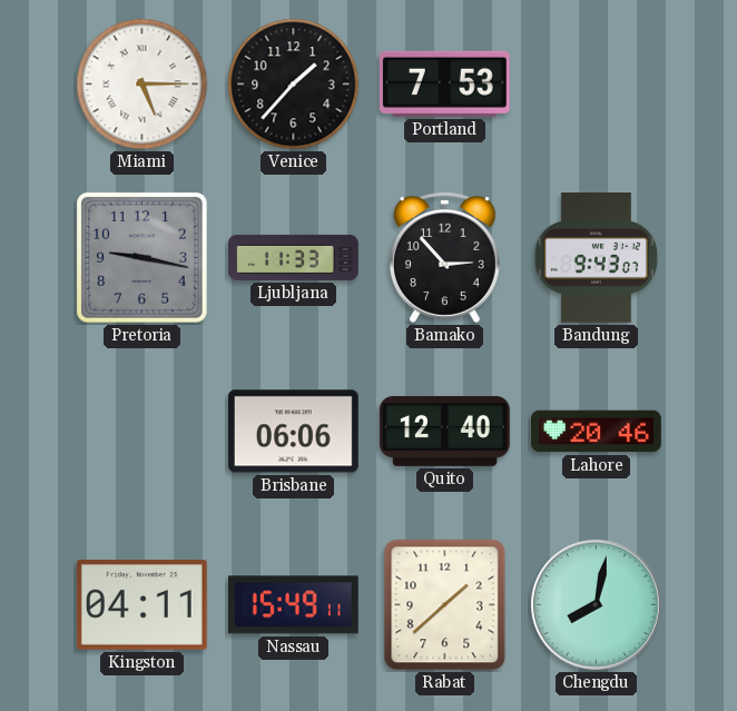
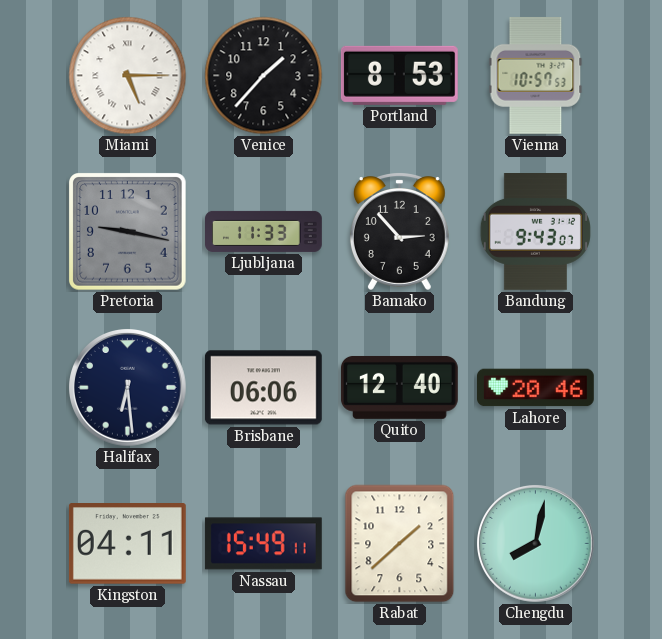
Portland: 7:53 -> 8:53
Vienna: none -> 10:57
Halifax: none -> 6:29
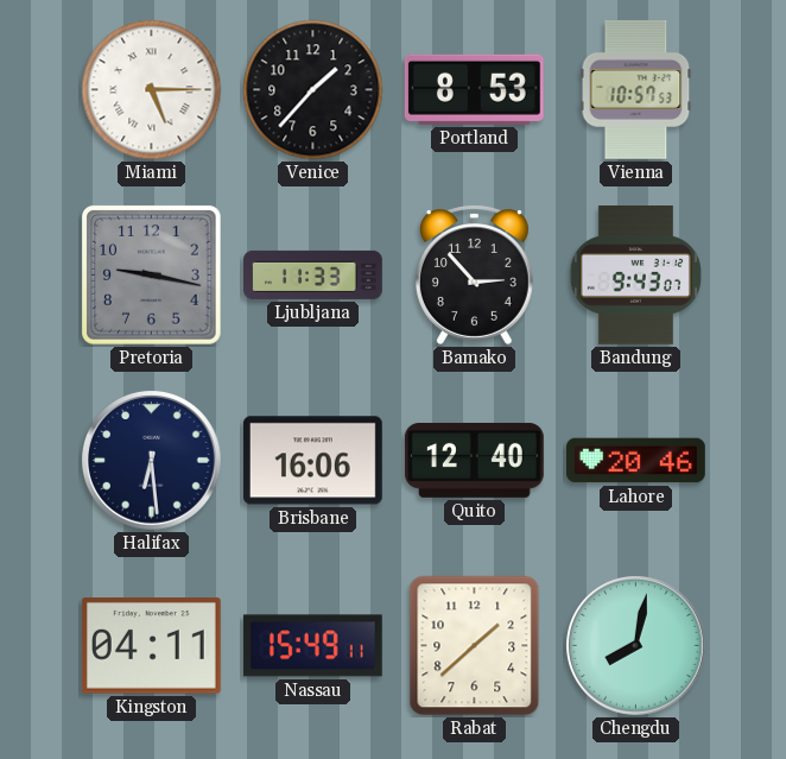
Brisbane: 06:06 -> 16:06
